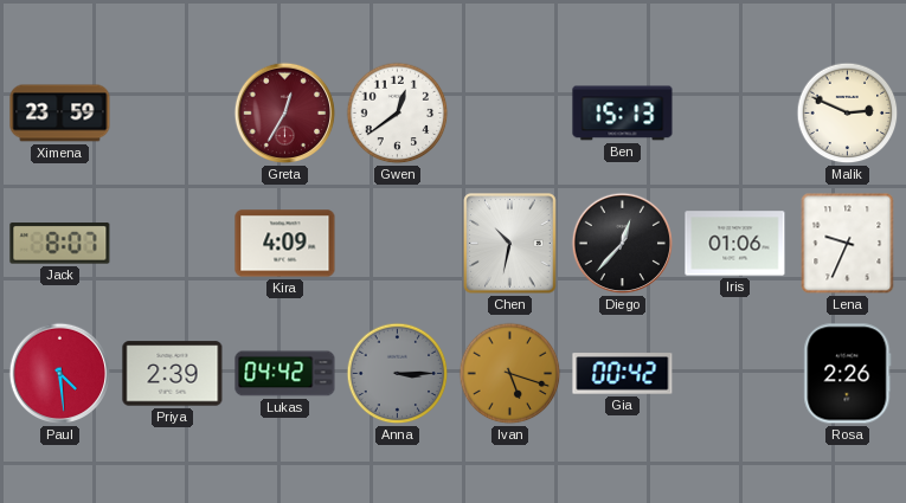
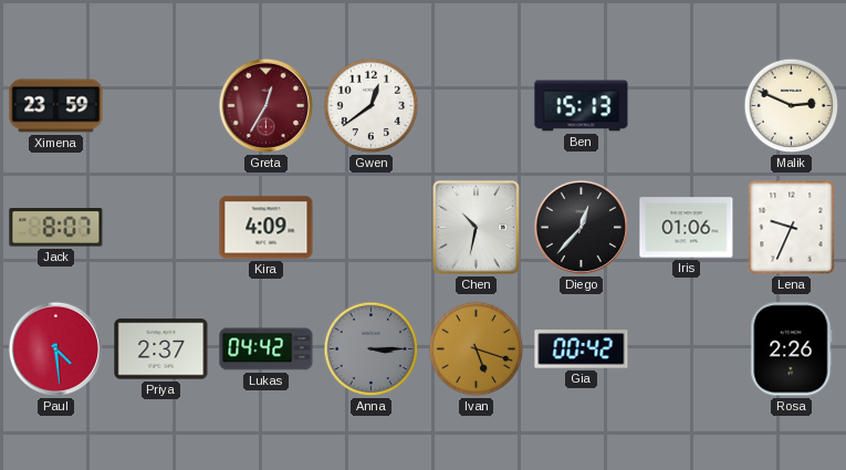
Priya: 2:39 -> 2:37
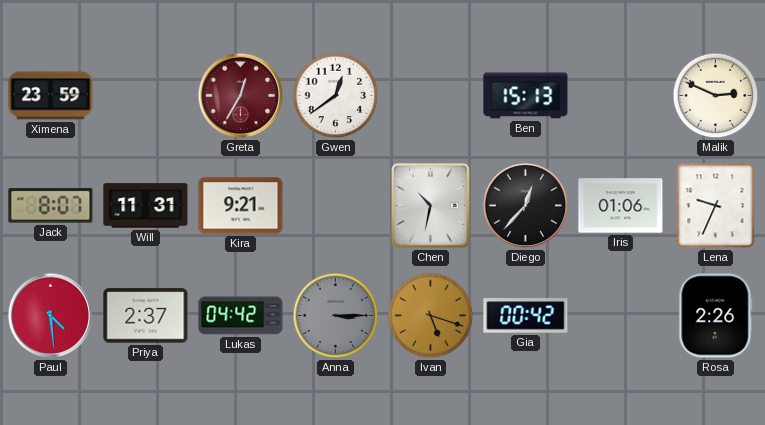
Will: none -> 11:31
Kira: 4:09 -> 9:21
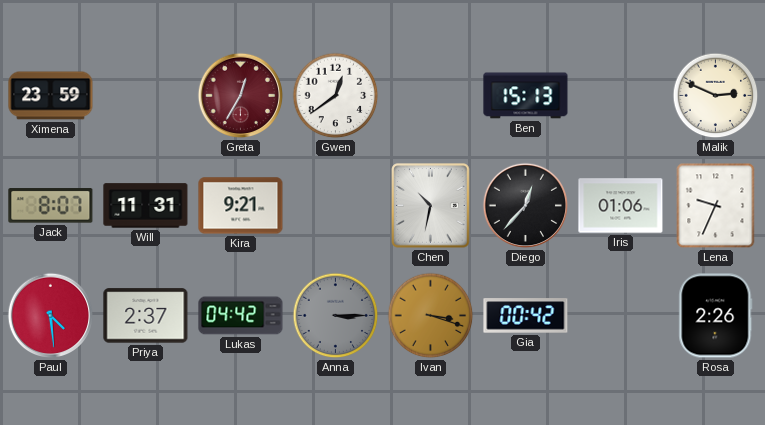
Ivan: 5:18 -> 3:18
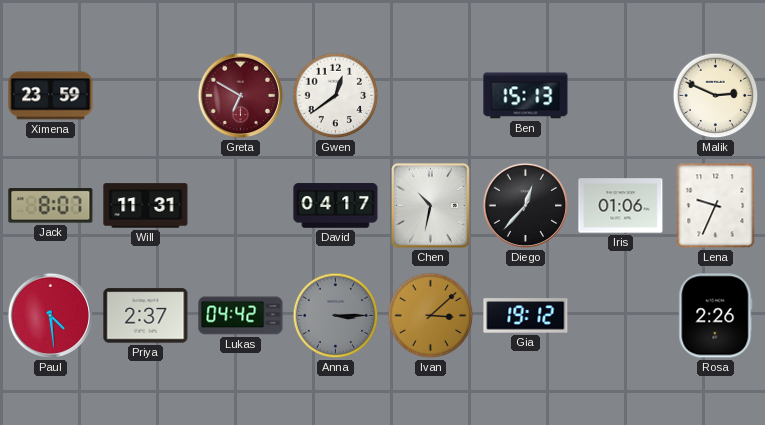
Greta: 12:35 -> 6:50
Kira: 9:21 -> none
David: none -> 04:17
Ivan: 3:18 -> 3:08
Gia: 00:42 -> 19:12
